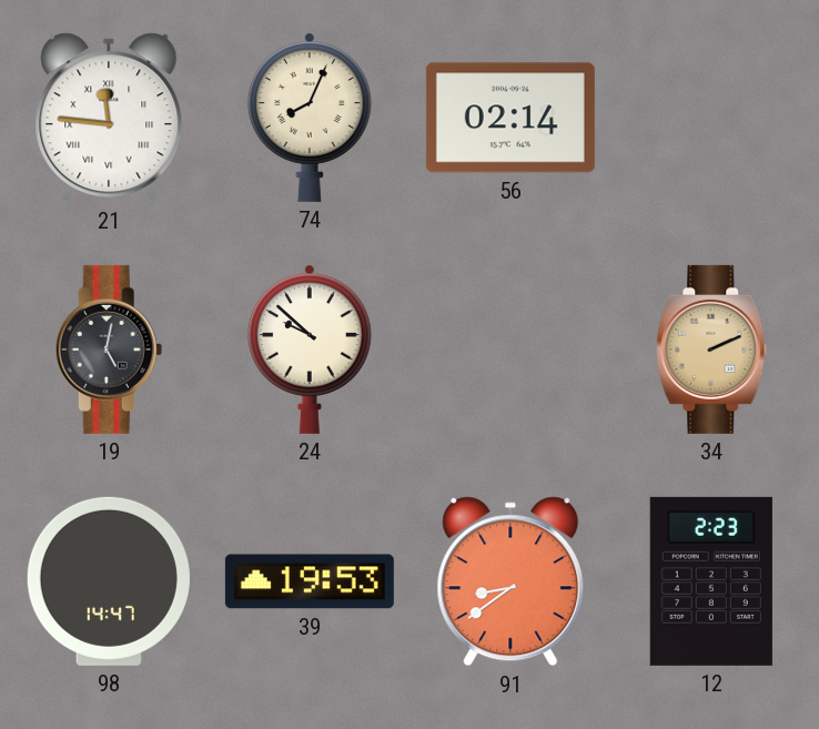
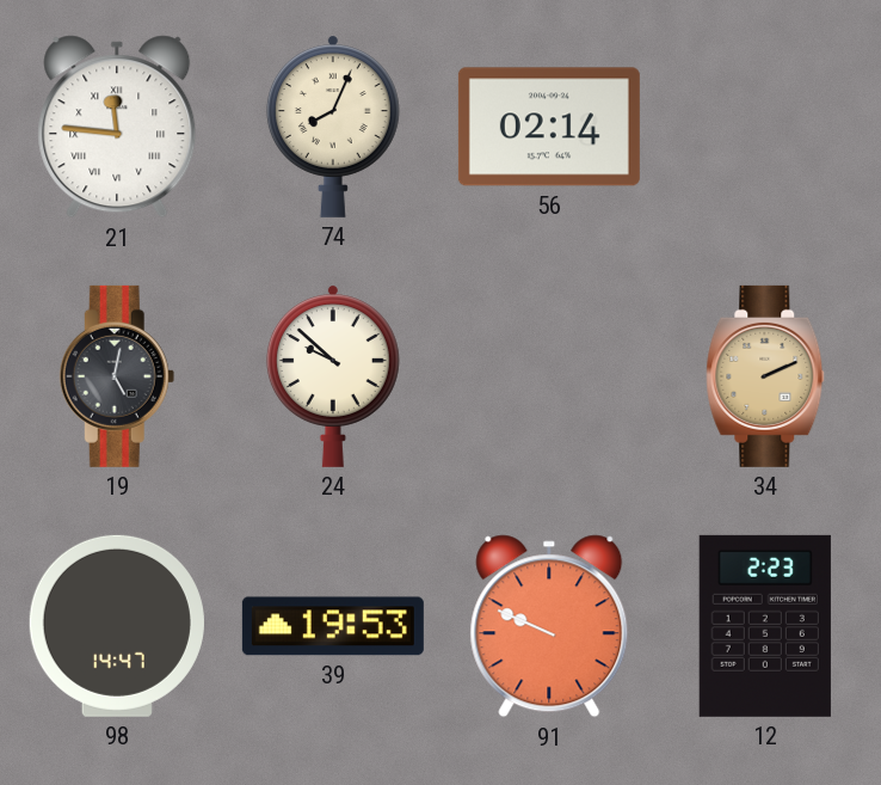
91: 8:39 -> 9:49
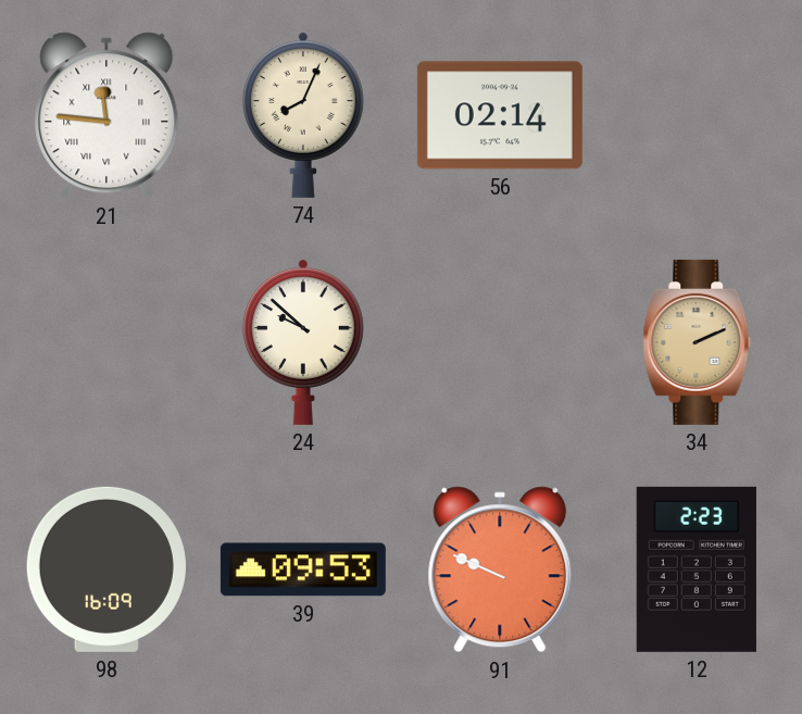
19: 5:02 -> none
98: 14:47 -> 16:09
39: 19:53 -> 09:53
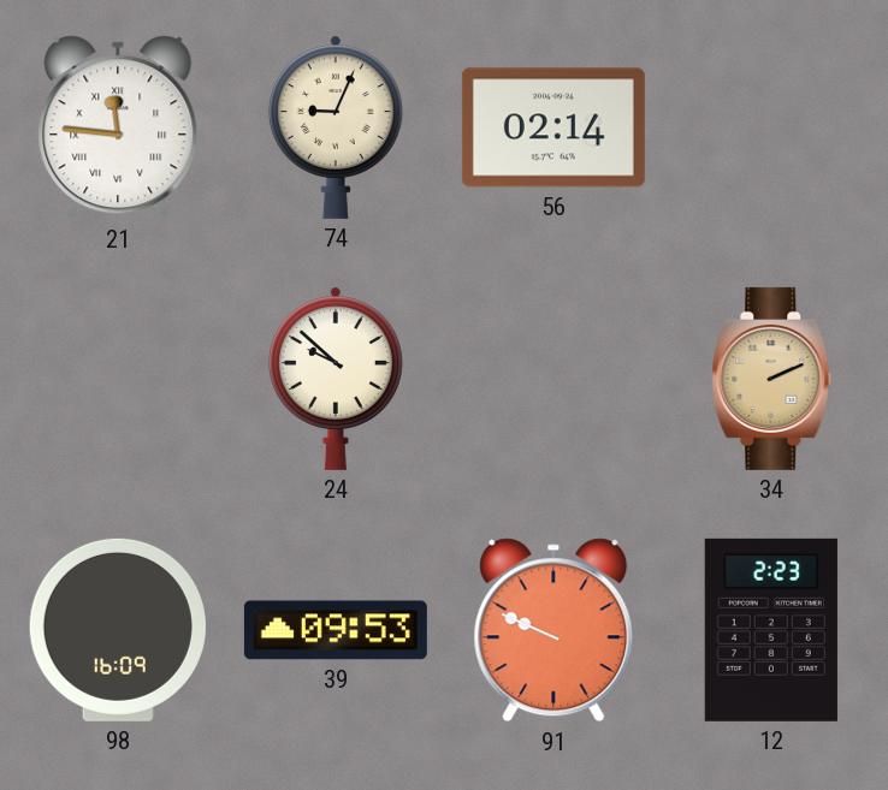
74: 8:04 -> 9:04
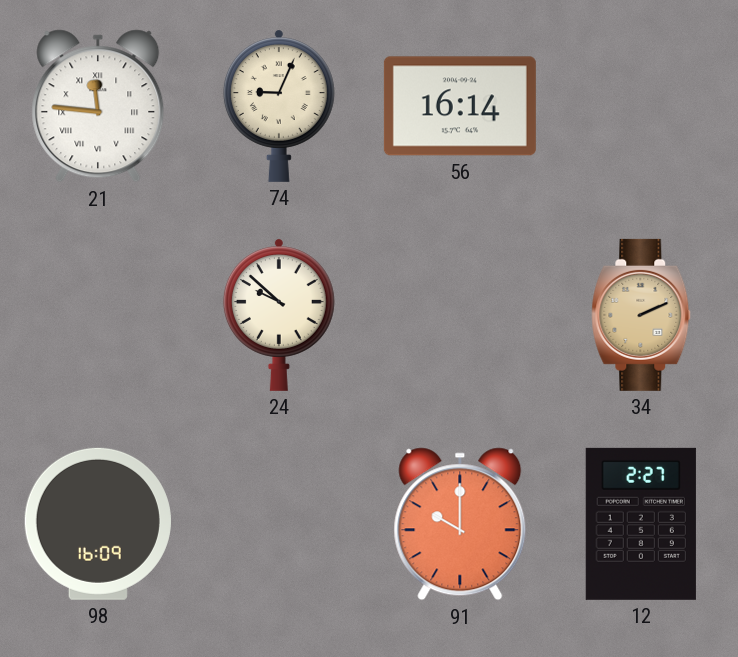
56: 02:14 -> 16:14
39: 09:53 -> none
91: 9:49 -> 10:00
12: 2:23 -> 2:27
